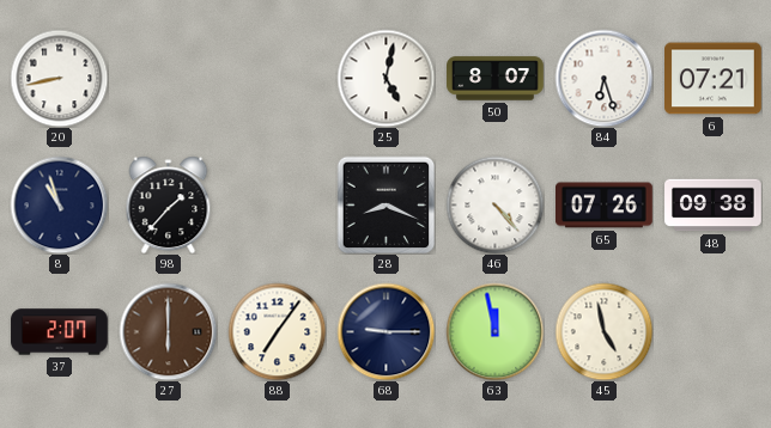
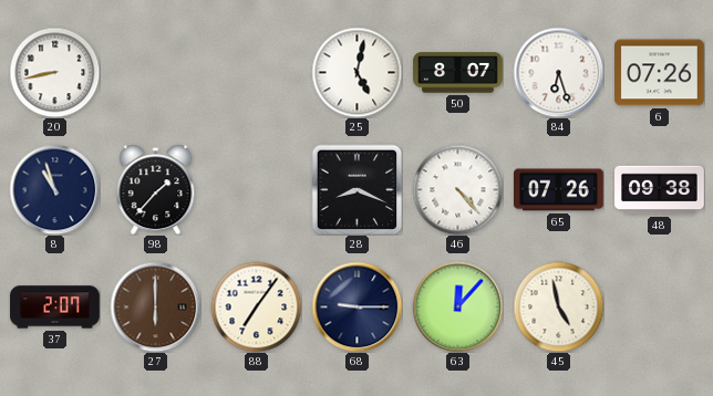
6: 07:21 -> 07:26
63: 11:58 -> 12:07
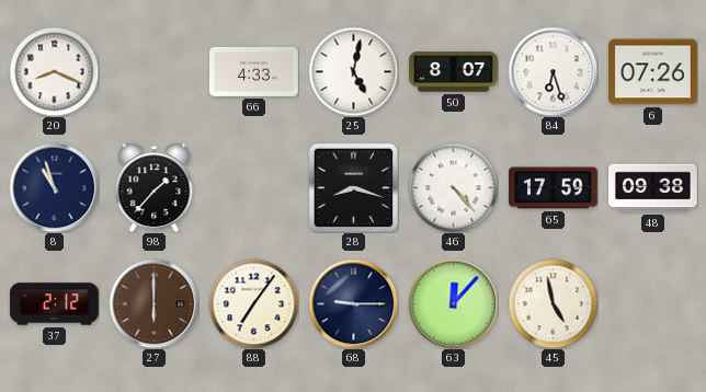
20: 8:43 -> 8:19
66: none -> 4:33
28: 8:19 -> 8:18
65: 07:26 -> 17:59
37: 2:07 -> 2:12
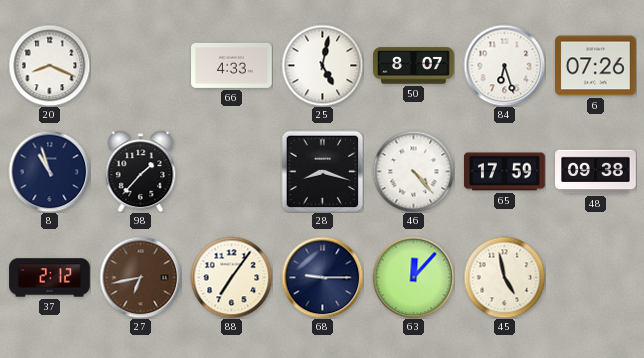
27: 6:00 -> 6:43
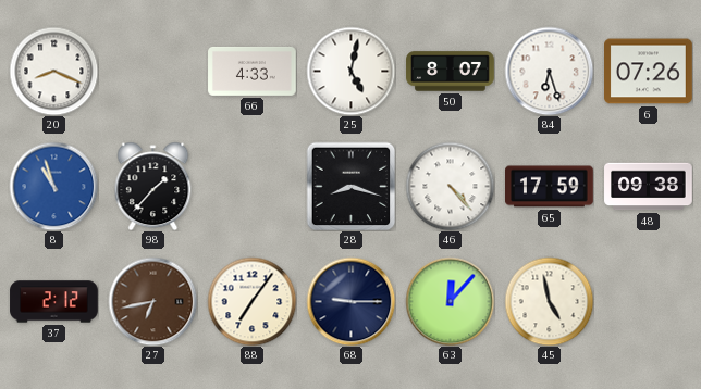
8 dial: navy -> blue
